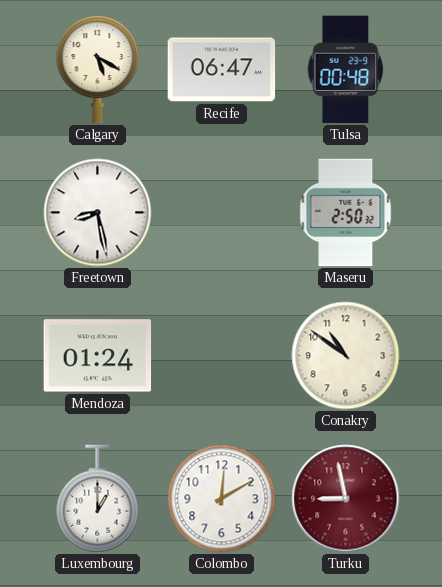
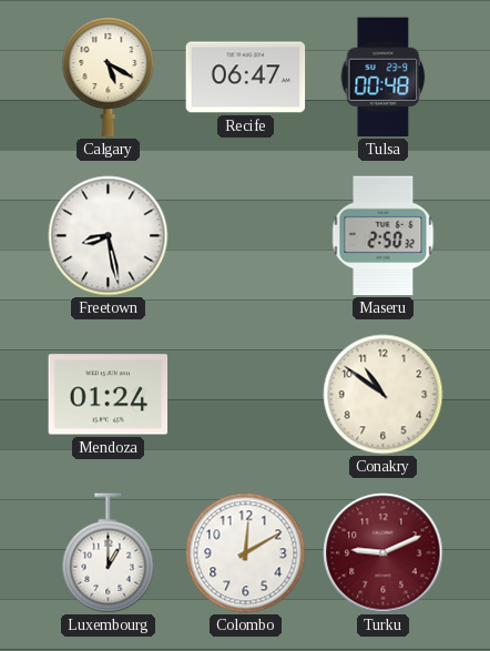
Turku: 8:58 -> 9:11
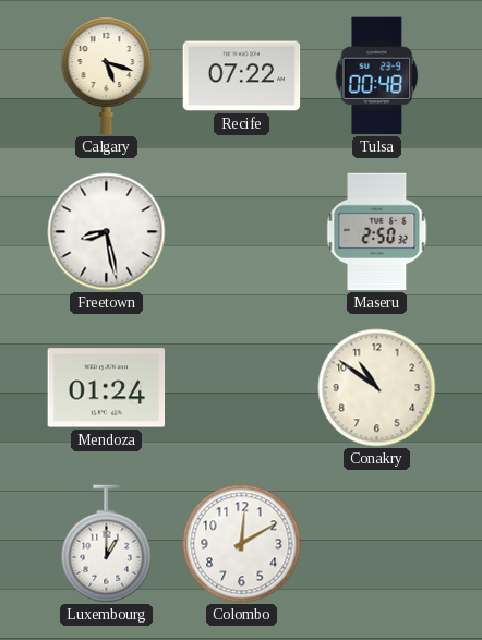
Calgary: 5:20 -> 5:18
Recife: 06:47 -> 07:22
Turku: 9:11 -> none
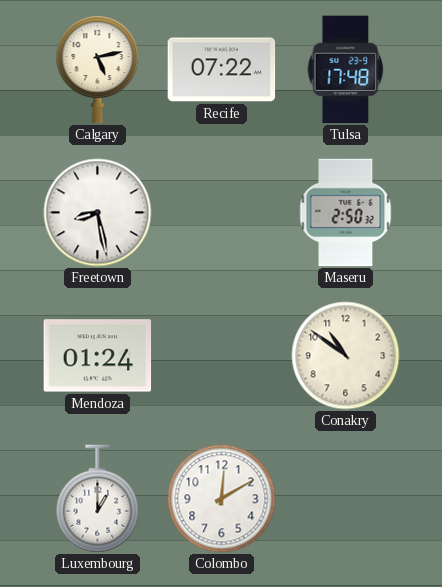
Calgary: 5:18 -> 5:13
Tulsa: 00:48 -> 17:48
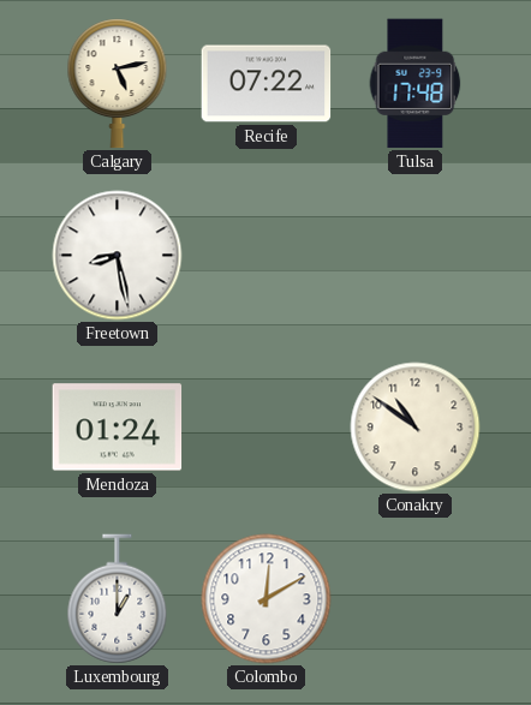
Maseru: 2:50 -> none
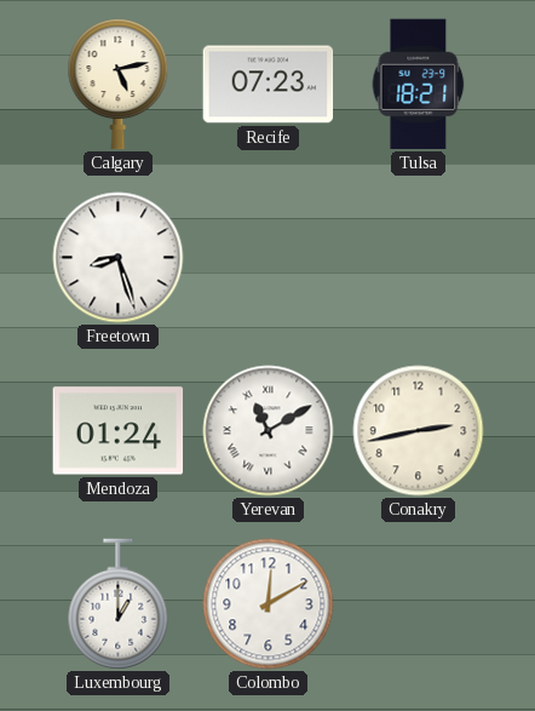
Recife: 07:22 -> 07:23
Tulsa: 17:48 -> 18:21
Freetown: 8:28 -> 8:27
Yerevan: none -> 11:10
Conakry: 10:51 -> 2:43
